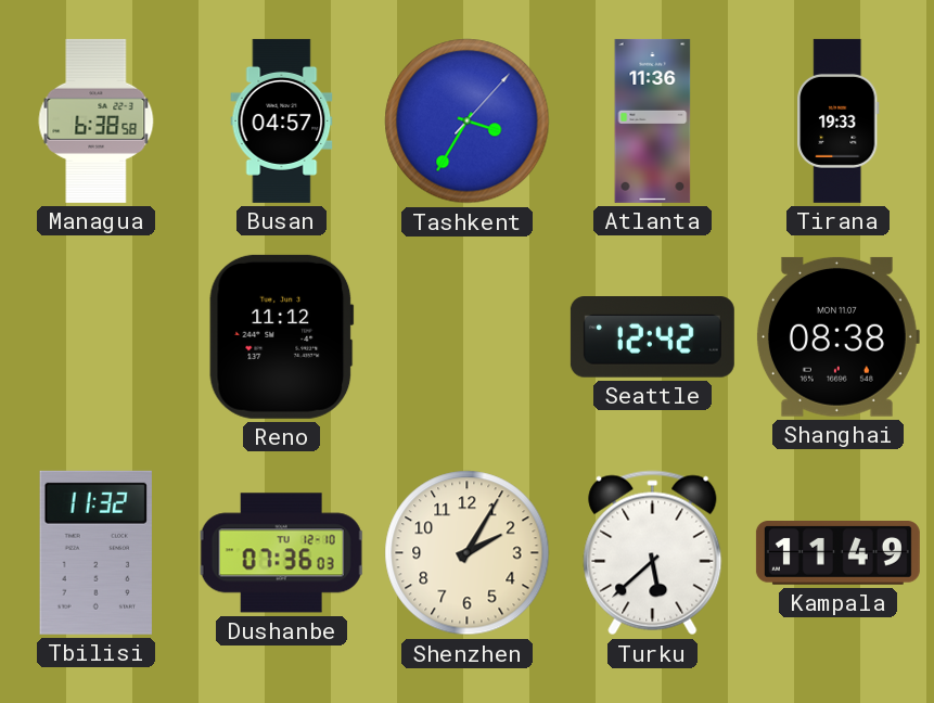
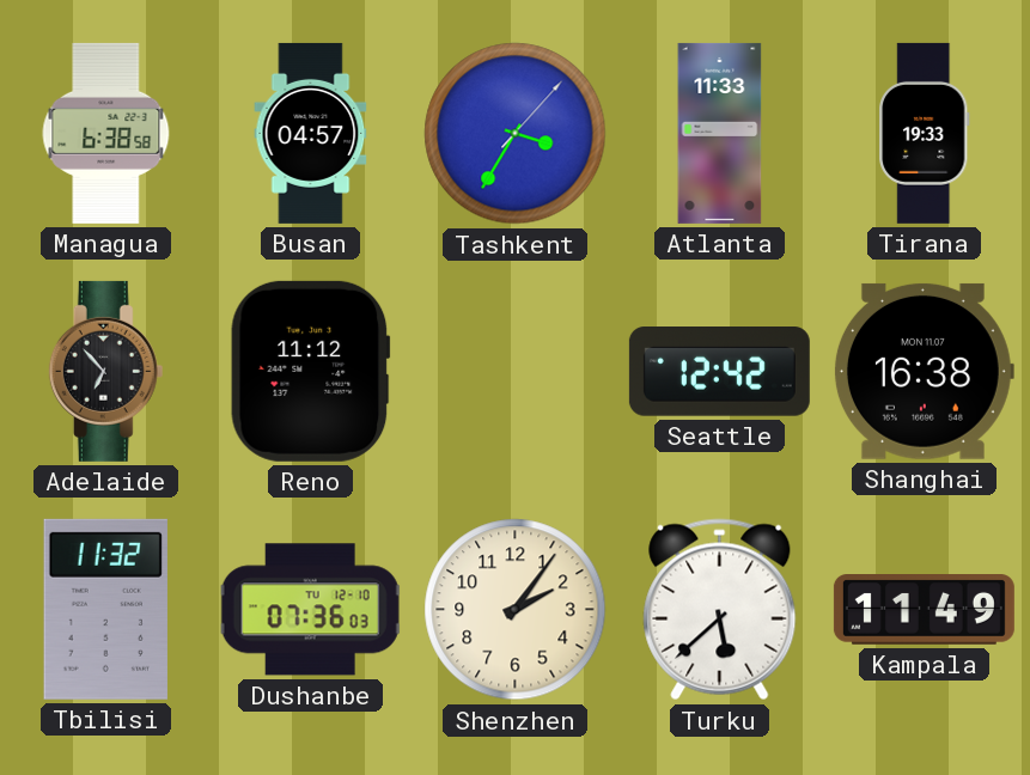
Atlanta: 11:36 -> 11:33
Adelaide: none -> 6:53
Shanghai: 08:38 -> 16:38
Shenzhen: 2:05 -> 2:06
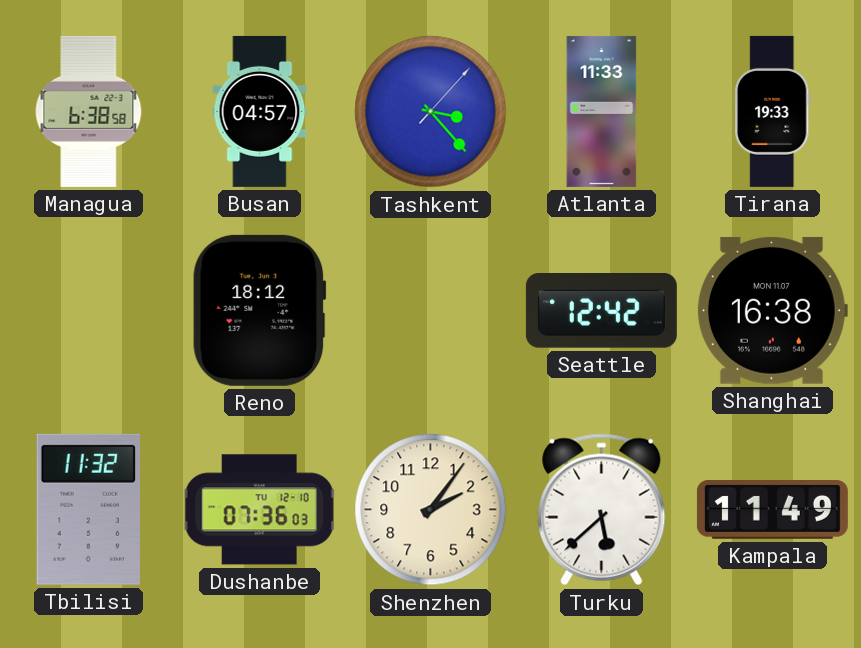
Tashkent: 3:35 -> 3:23
Adelaide: 6:53 -> none
Reno: 11:12 -> 18:12
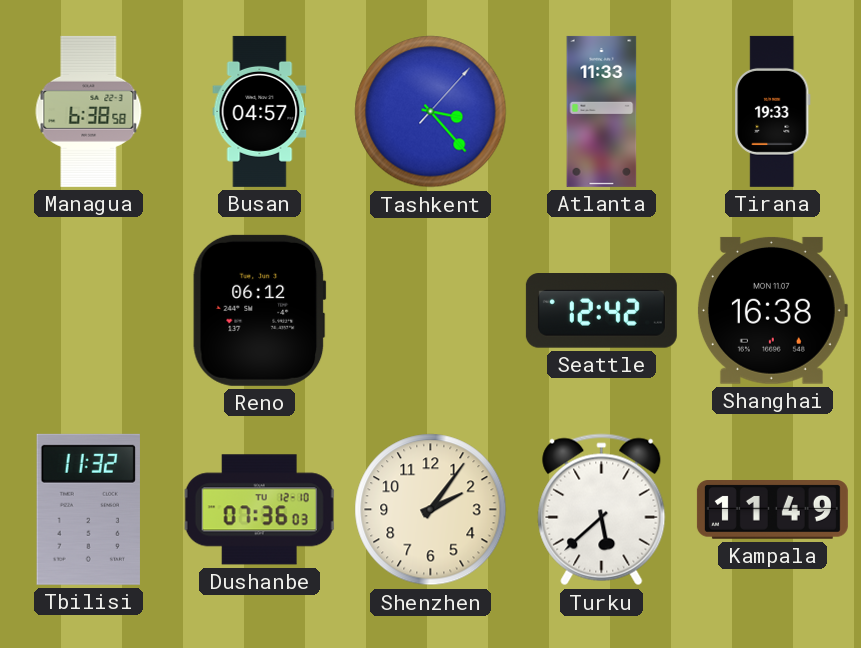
Reno: 18:12 -> 06:12
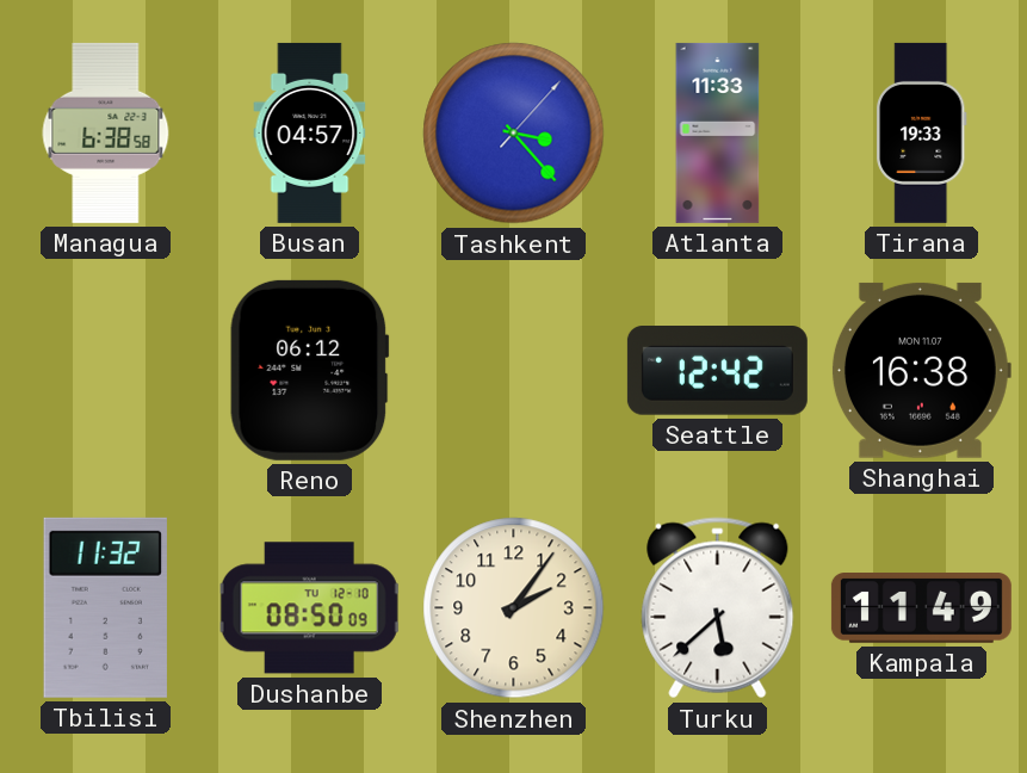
Dushanbe: 07:36 -> 08:50
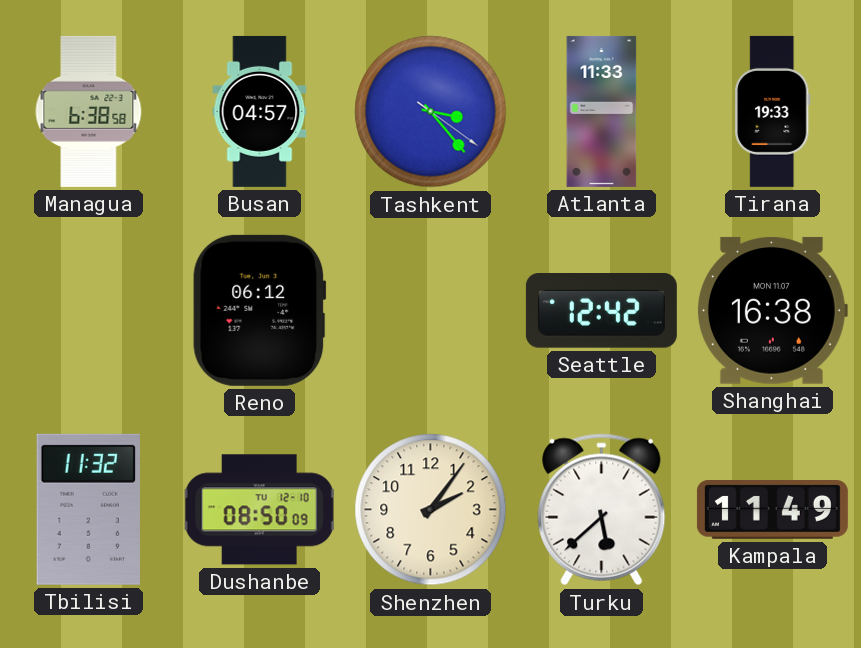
Tashkent: 3:23:07 -> 3:23:21
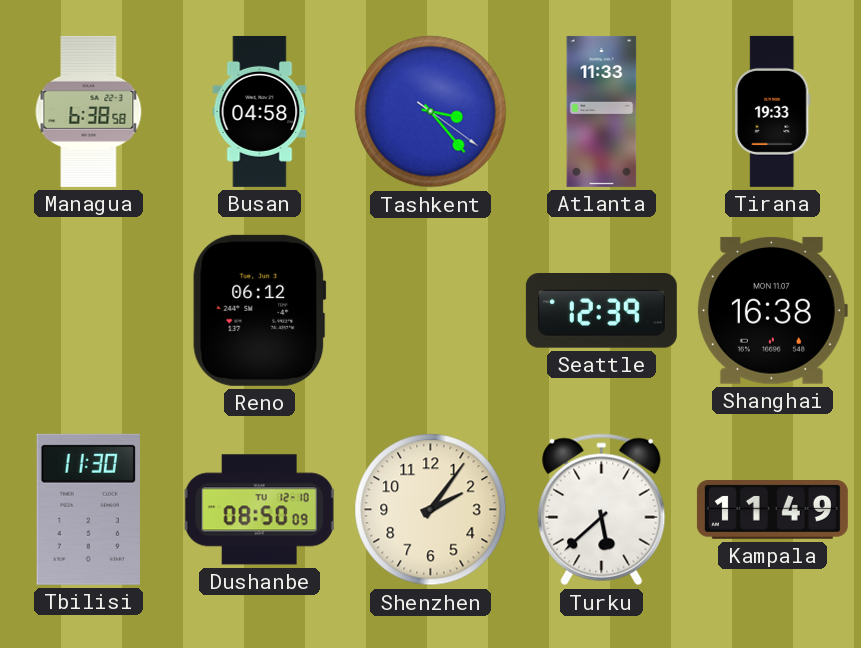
Busan: 04:57 -> 04:58
Seattle: 12:42 -> 12:39
Tbilisi: 11:32 -> 11:30
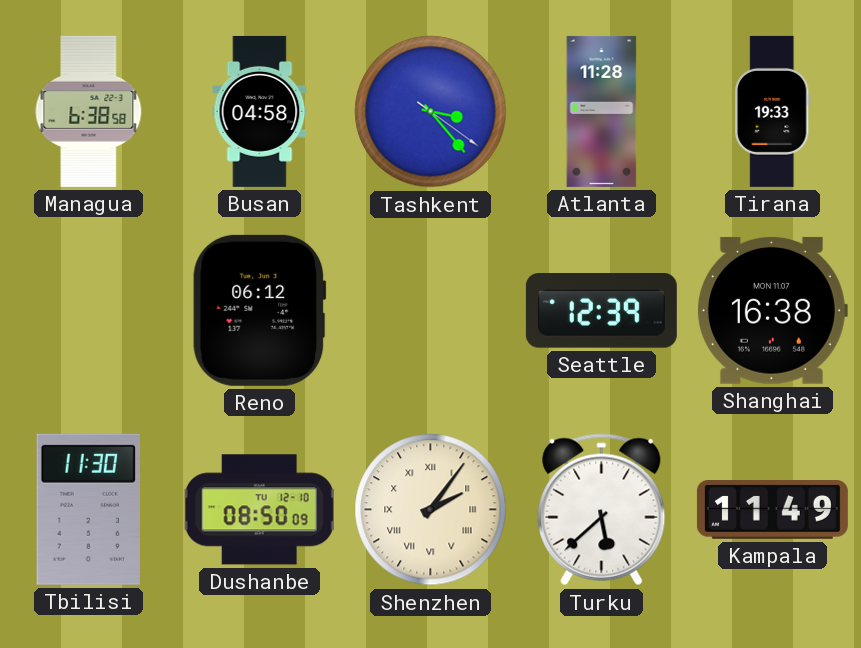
Atlanta: 11:33 -> 11:28
Shenzhen numerals: Arabic -> Roman
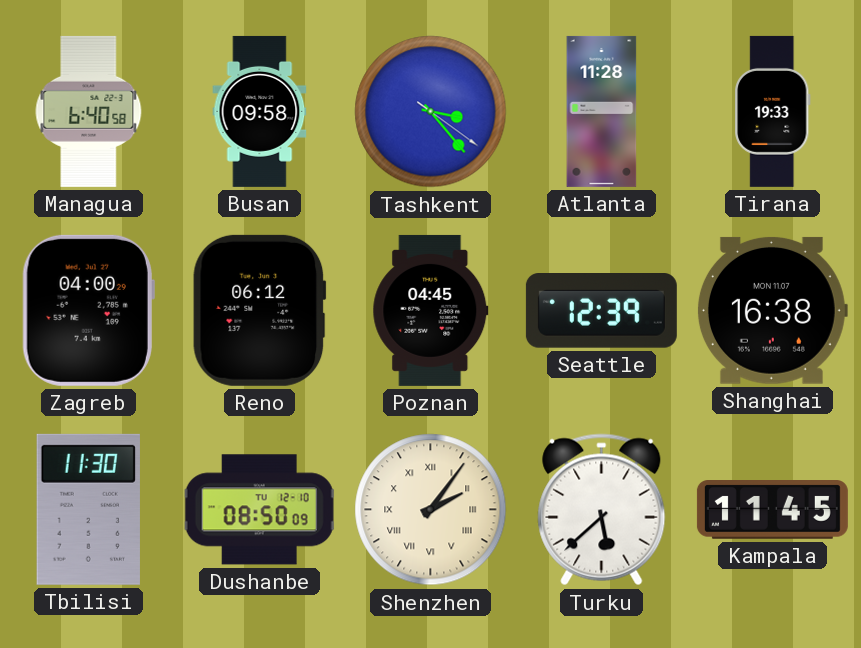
Managua: 6:38 -> 6:40
Busan: 04:58 -> 09:58
Zagreb: none -> 04:00
Poznan: none -> 04:45
Kampala: 11:49 -> 11:45
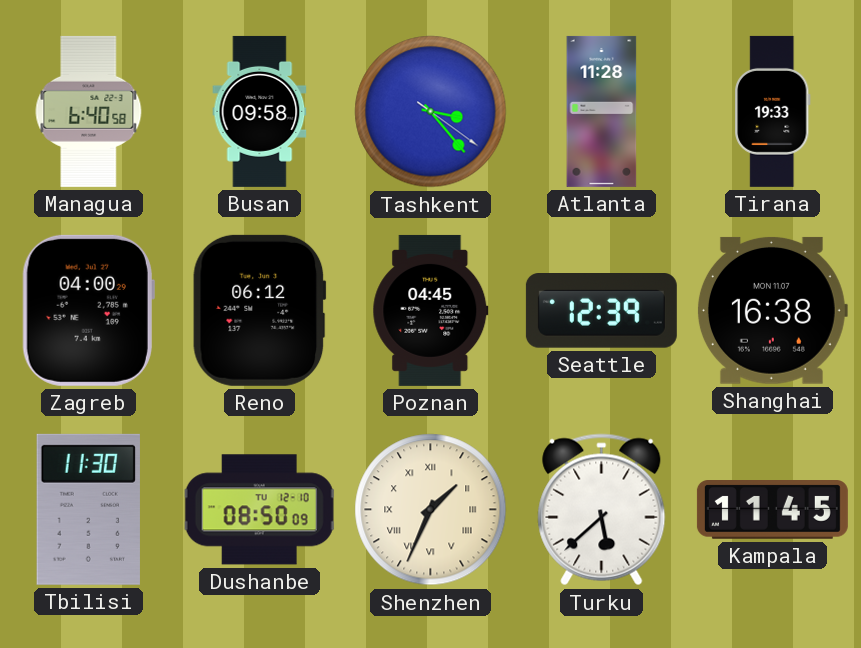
Shenzhen: 2:06 -> 1:34
